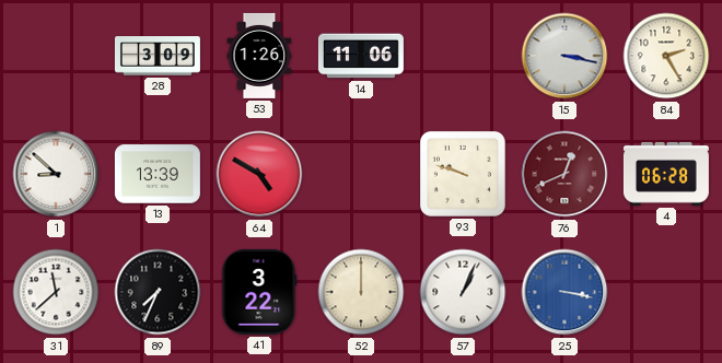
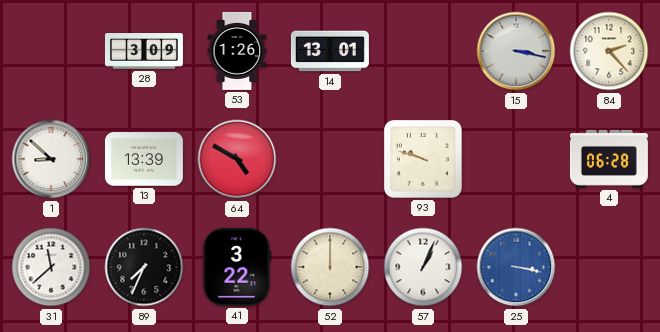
14: 11:06 -> 13:01
84: 2:25 -> 2:23
76: 12:41 -> none
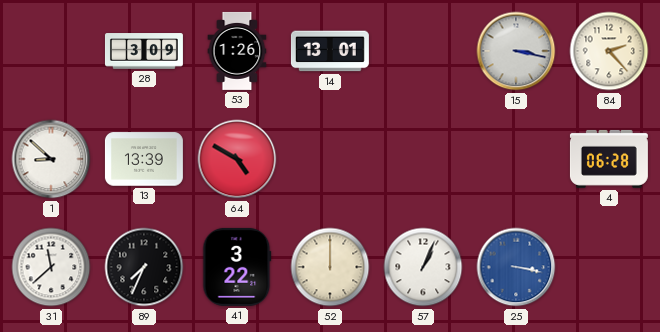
93: 9:48 -> none
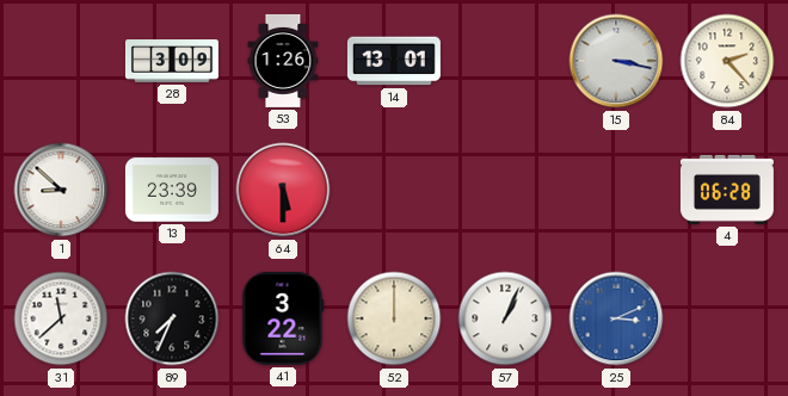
13: 13:39 -> 23:39
64: 4:50 -> 5:30
25: 3:17 -> 3:11
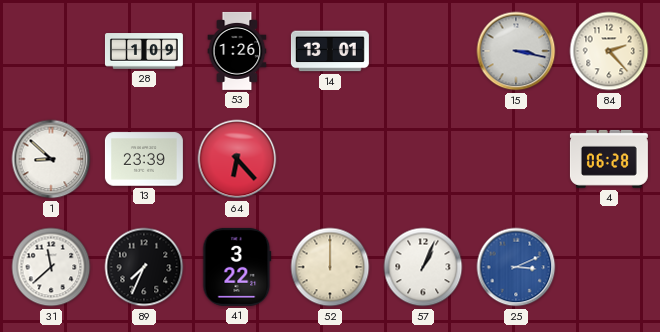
28: 3:09 -> 1:09
64: 5:30 -> 6:23
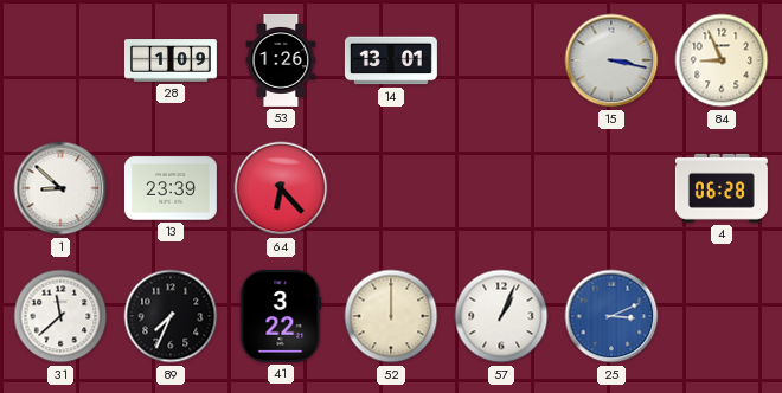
84: 2:23 -> 8:56
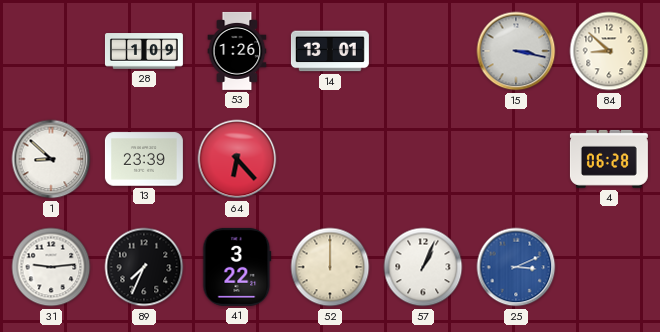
84: 8:56 -> 8:52
31: 11:38 -> 9:14
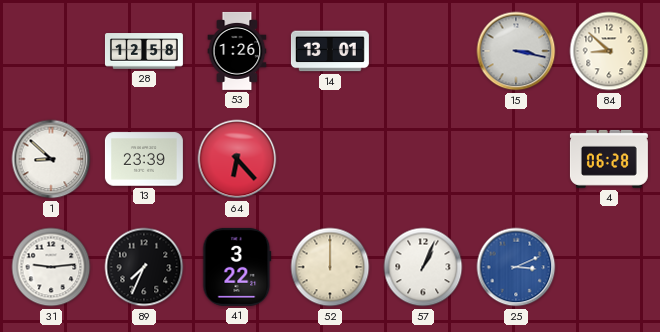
28: 1:09 -> 12:58
